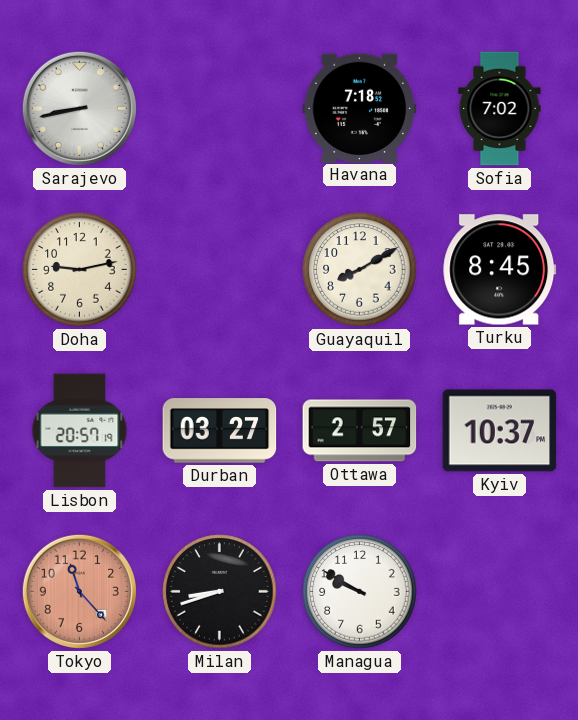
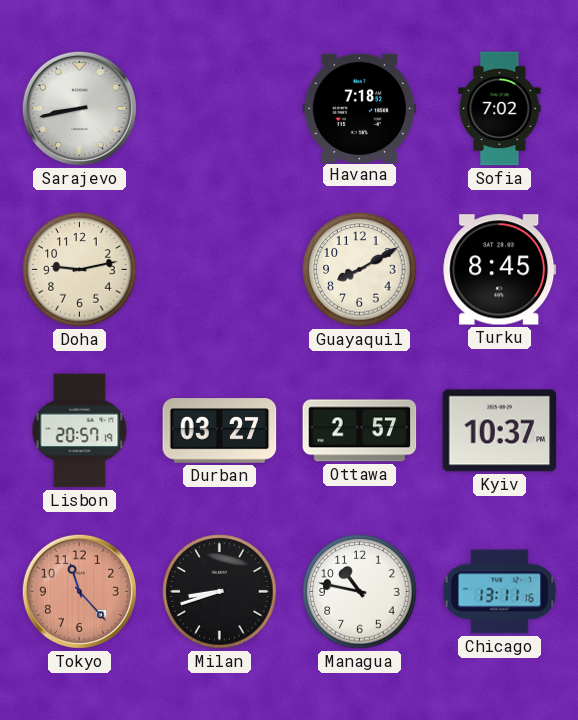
Managua: 9:50 -> 10:47
Chicago: none -> 13:11
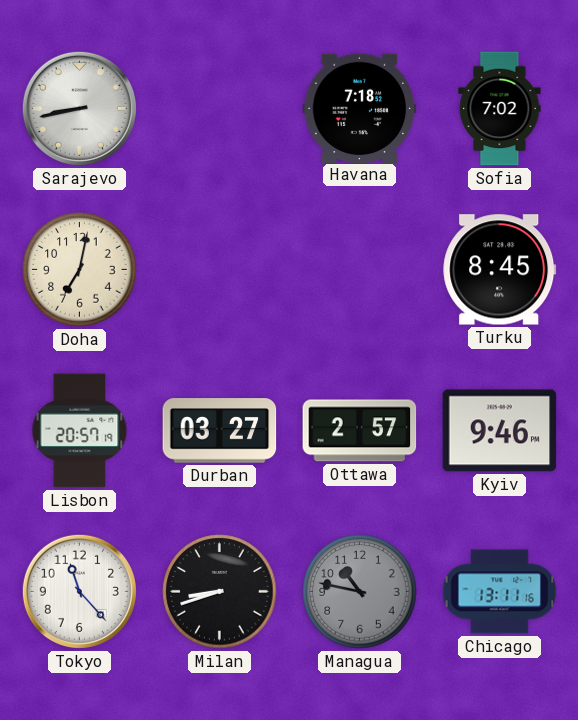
Doha: 9:13 -> 7:02
Guayaquil: 8:10 -> none
Kyiv: 10:37 -> 9:46
Tokyo dial: salmon -> white
Managua dial: white -> grey
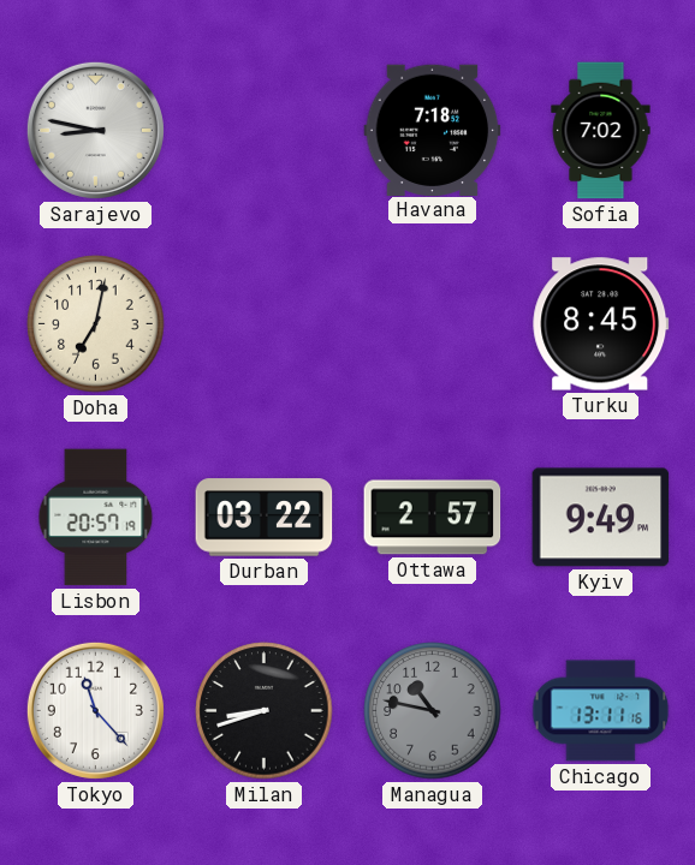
Sarajevo: 8:43 -> 8:47
Durban: 03:27 -> 03:22
Kyiv: 9:46 -> 9:49
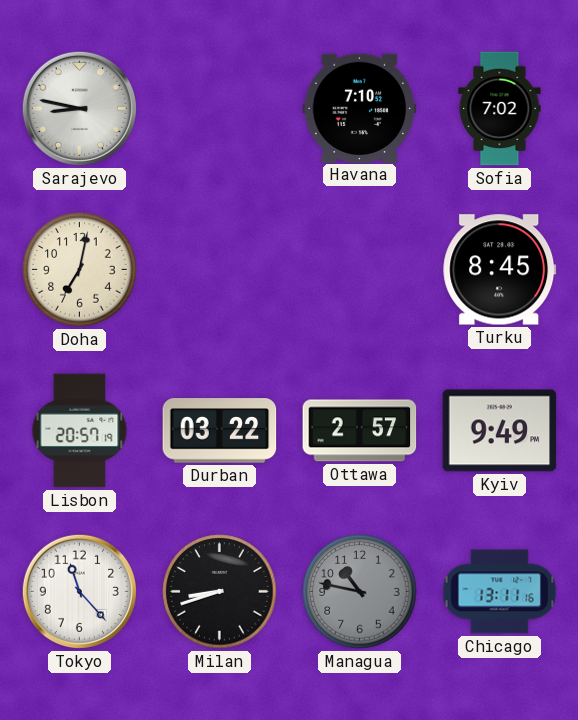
Havana: 7:18 -> 7:10
